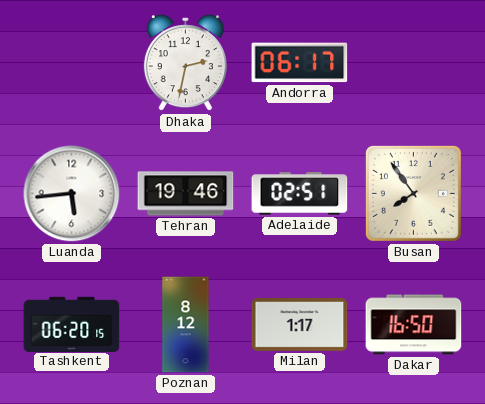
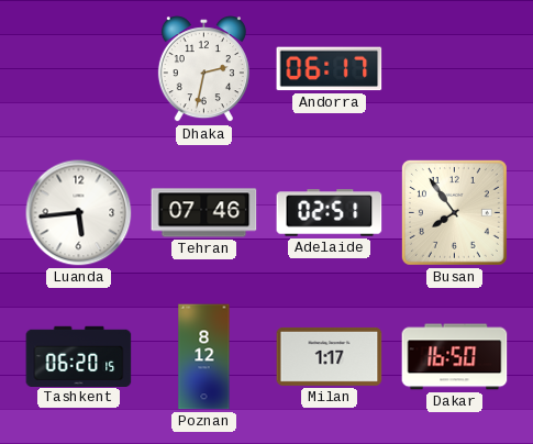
Tehran: 19:46 -> 07:46
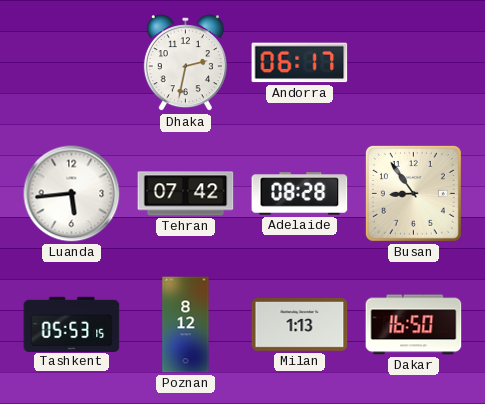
Tehran: 07:46 -> 07:42
Adelaide: 02:51 -> 08:28
Busan: 7:54 -> 8:54
Tashkent: 06:20 -> 05:53
Milan: 1:17 -> 1:13
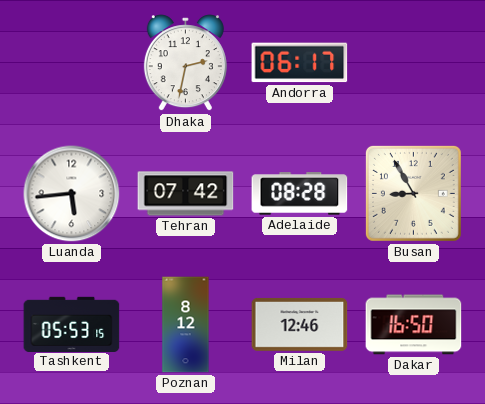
Busan: 8:54 -> 8:55
Milan: 1:13 -> 12:46
